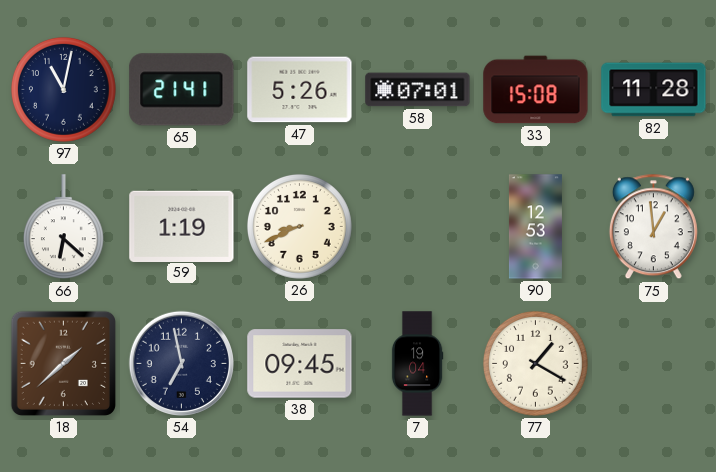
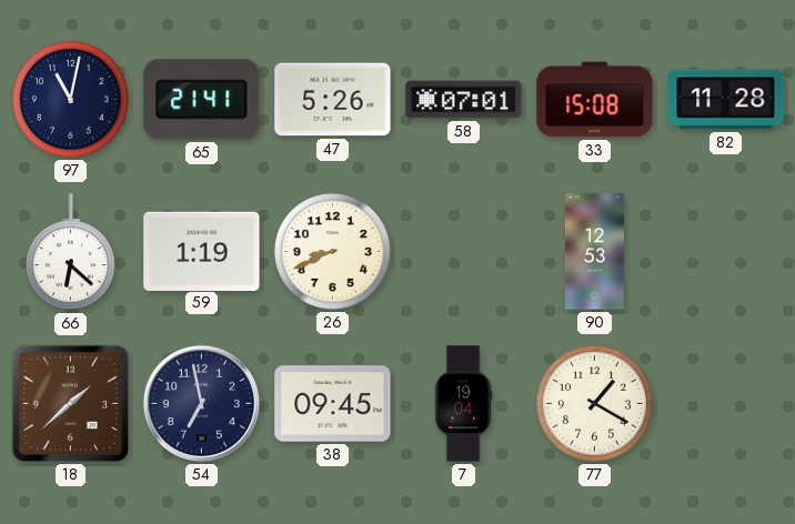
75: 12:59 -> none
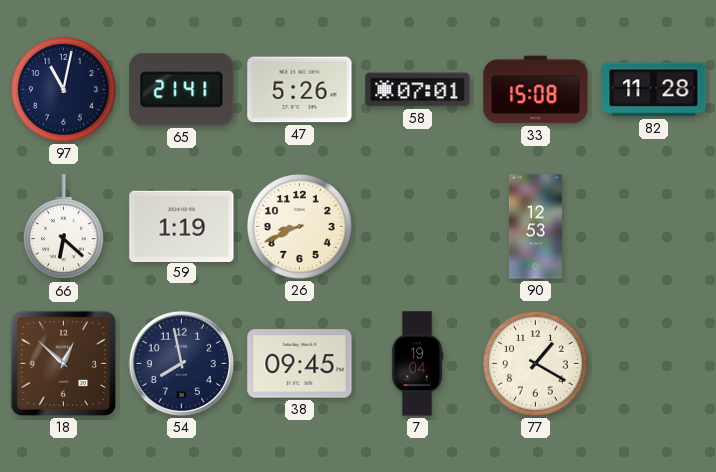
18: 1:38 -> 12:52
54: 6:58 -> 7:58
